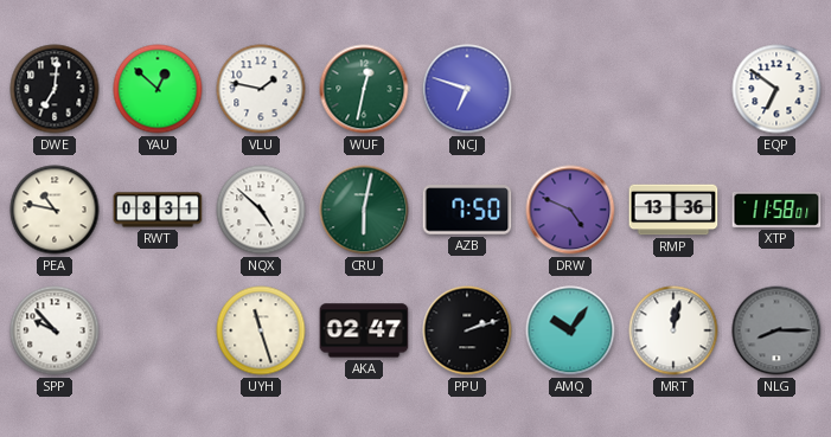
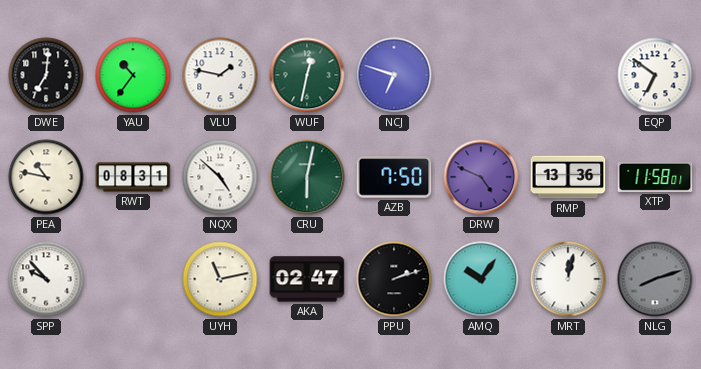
YAU: 12:52 -> 10:36
UYH: 11:27 -> 11:13
NLG: 8:15 -> 8:12
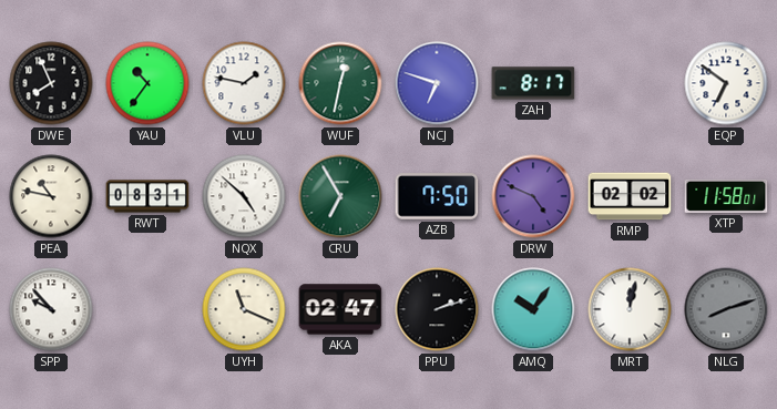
DWE: 7:01 -> 7:56
ZAH: none -> 8:17
CRU: 6:02 -> 6:55
RMP: 13:36 -> 02:02
UYH: 11:13 -> 11:19
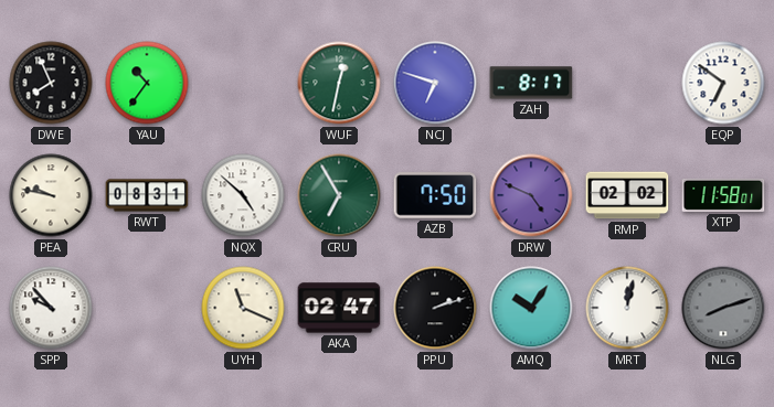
VLU: 1:47 -> none
PEA: 10:47 -> 9:47
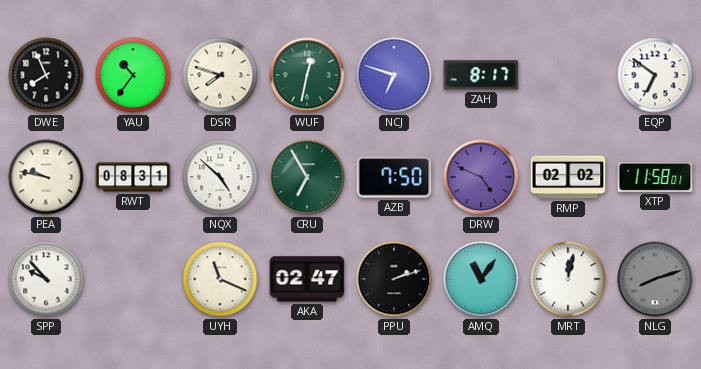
DSR: none -> 7:48
AMQ: 10:06 -> 11:06
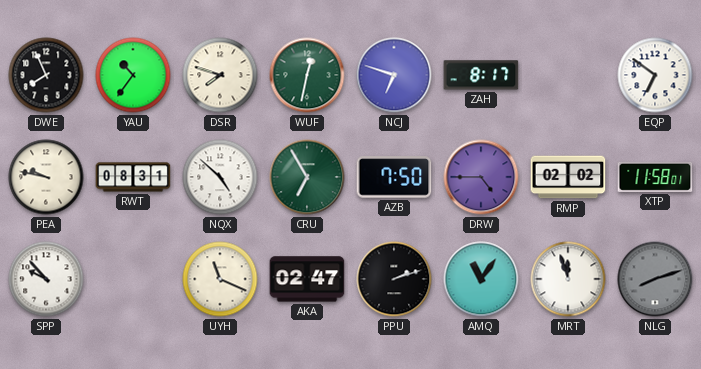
DRW: 4:49 -> 4:45
MRT: 12:02 -> 11:57
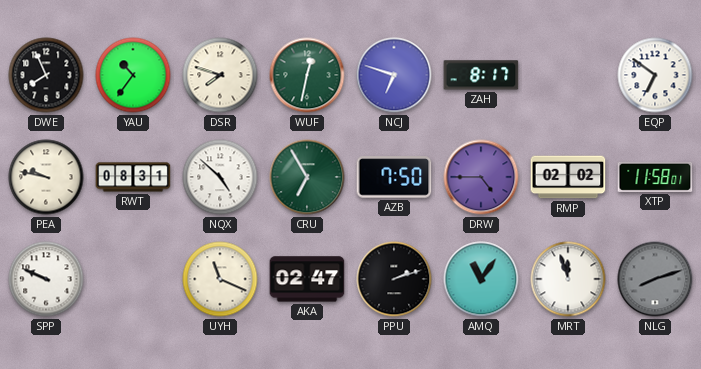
SPP: 9:53 -> 9:49
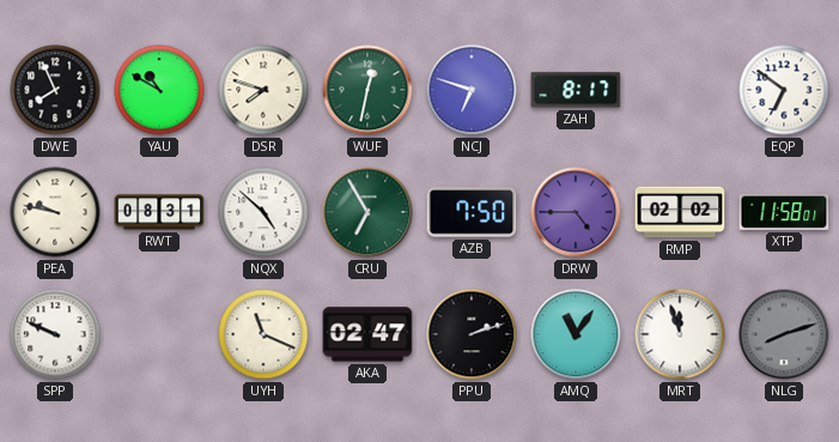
YAU: 10:36 -> 10:50
